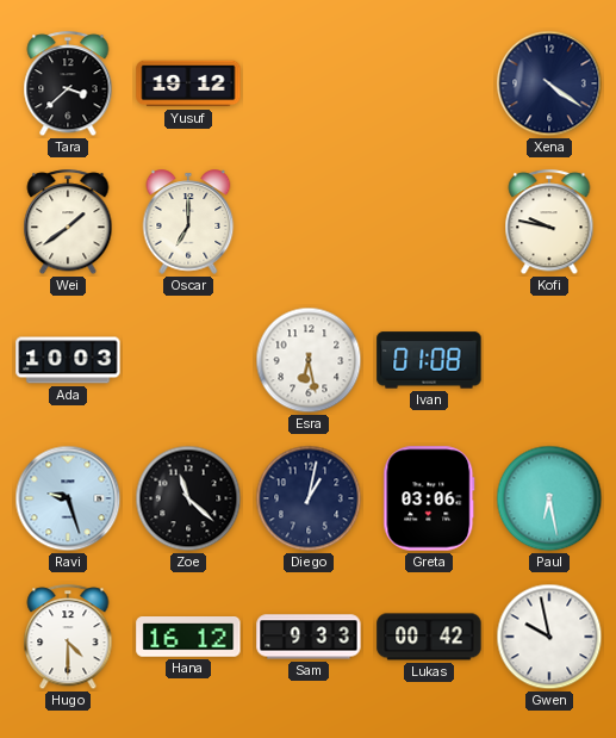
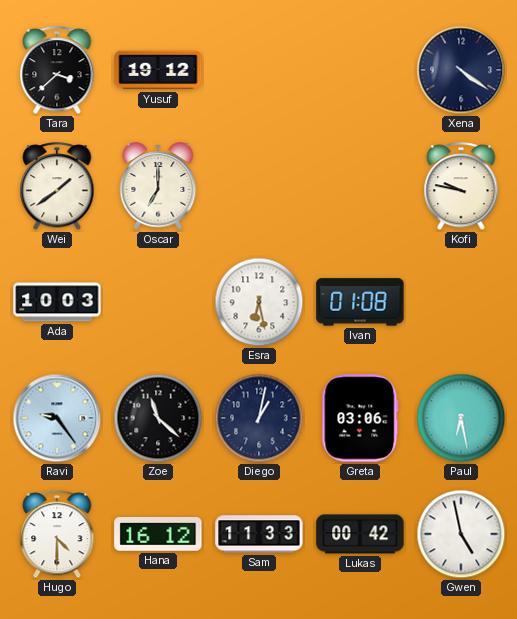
Ravi: 9:27 -> 9:24
Sam: 9:33 -> 11:33
Gwen: 9:58 -> 4:58
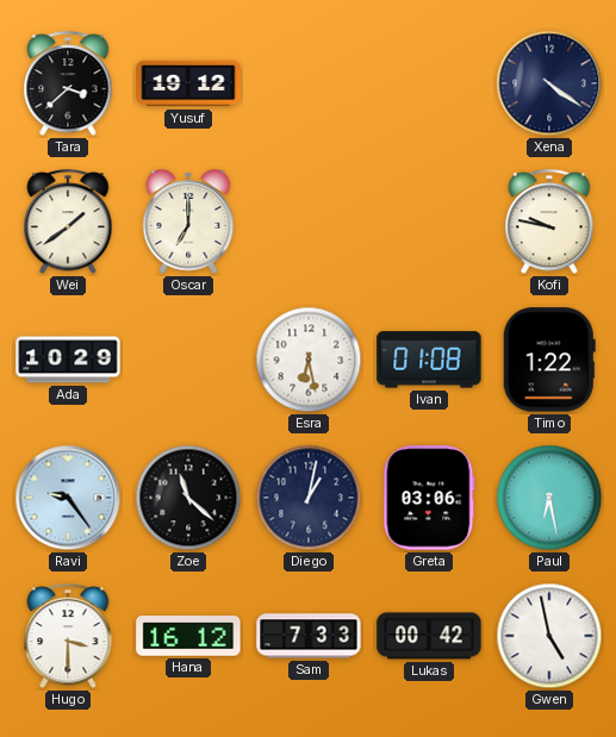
Ada: 10:03 -> 10:29
Timo: none -> 1:22
Hugo: 4:30 -> 3:30
Sam: 11:33 -> 7:33
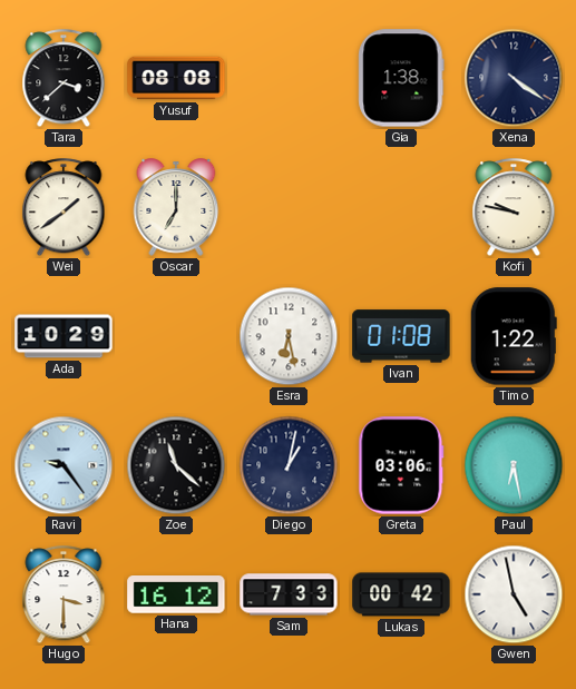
Yusuf: 19:12 -> 08:08
Gia: none -> 1:38
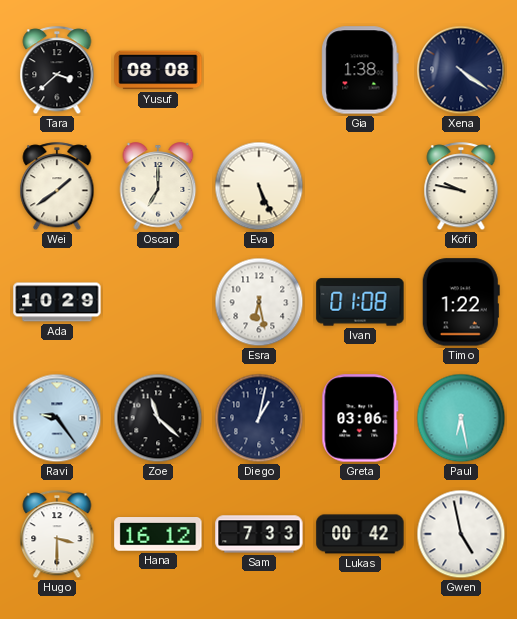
Eva: none -> 5:26
